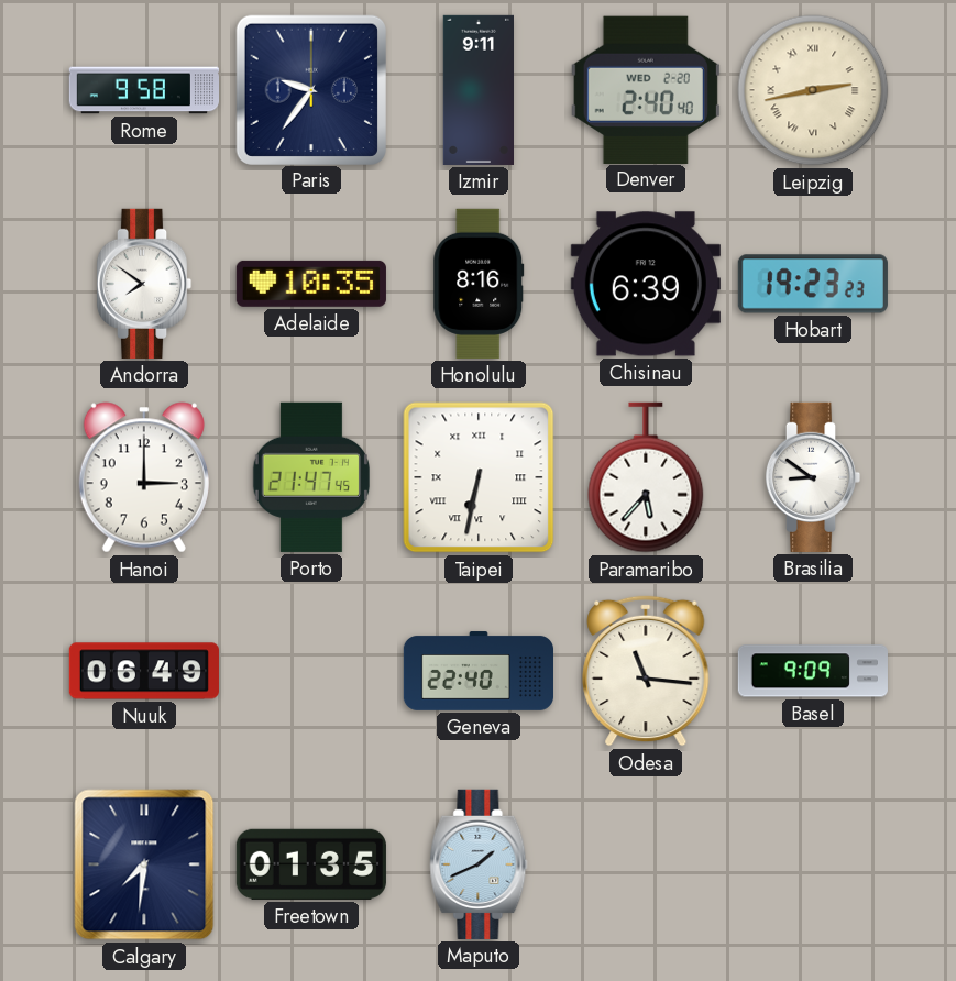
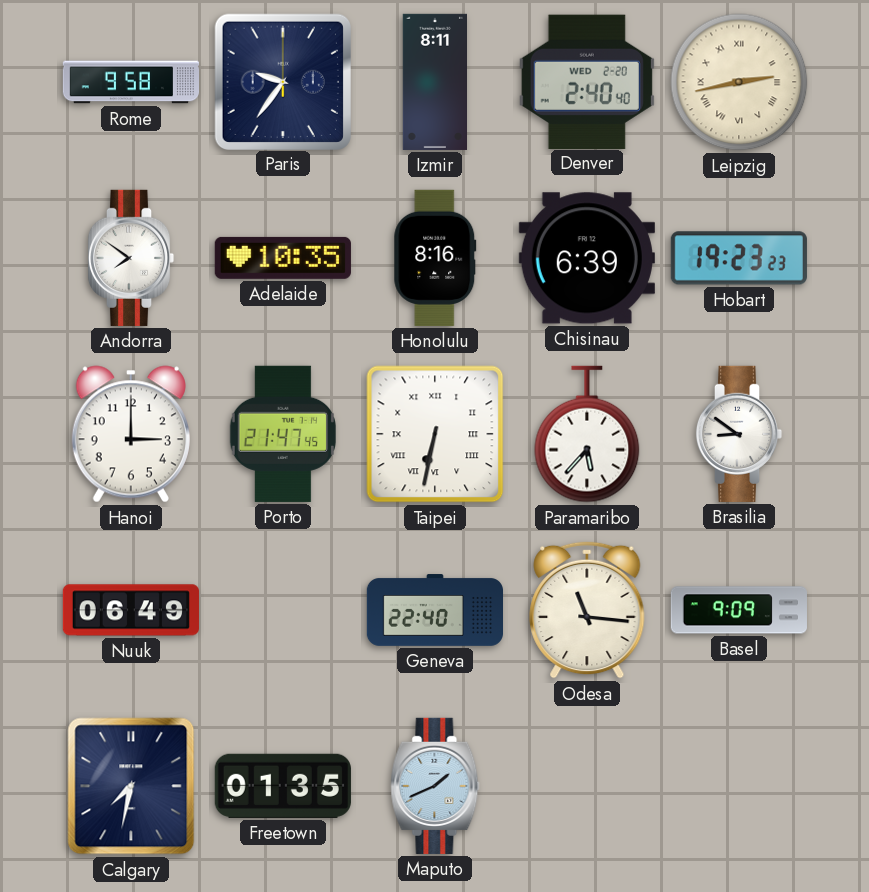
Izmir: 9:11 -> 8:11
Calgary: 7:31 -> 7:32
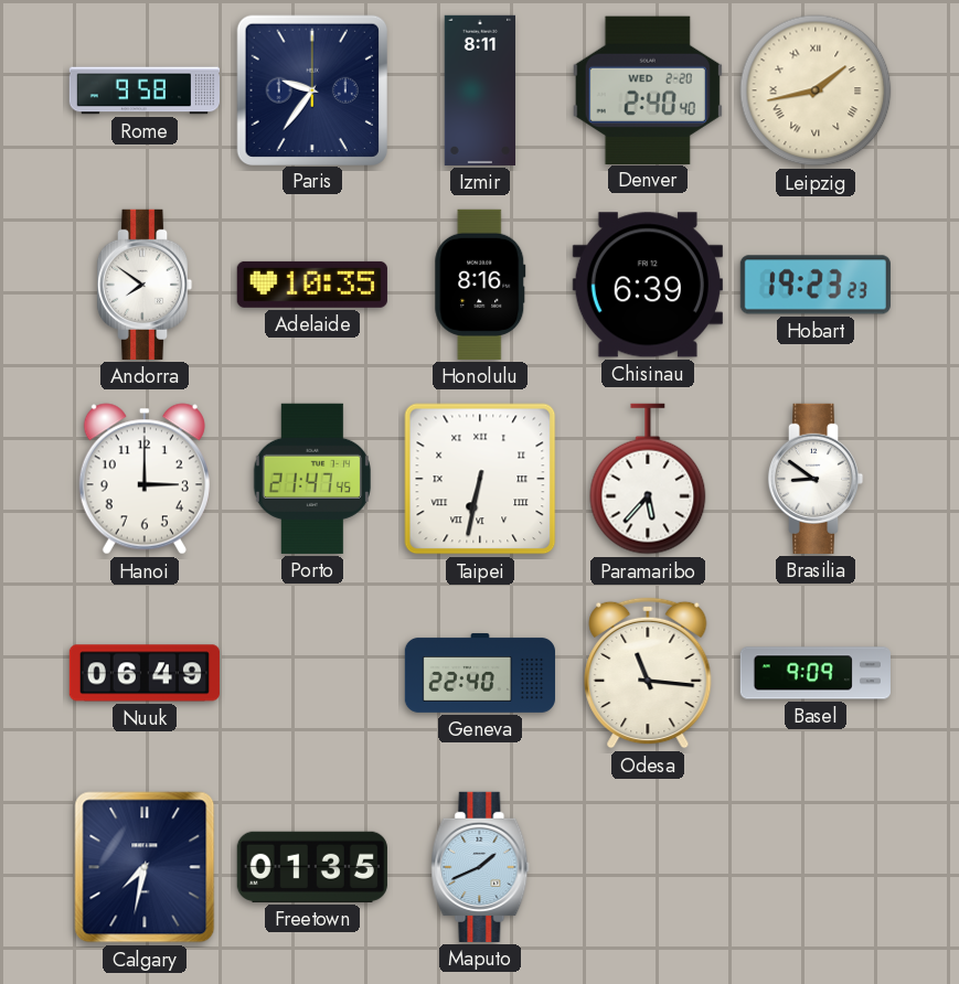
Leipzig: 2:43 -> 1:43
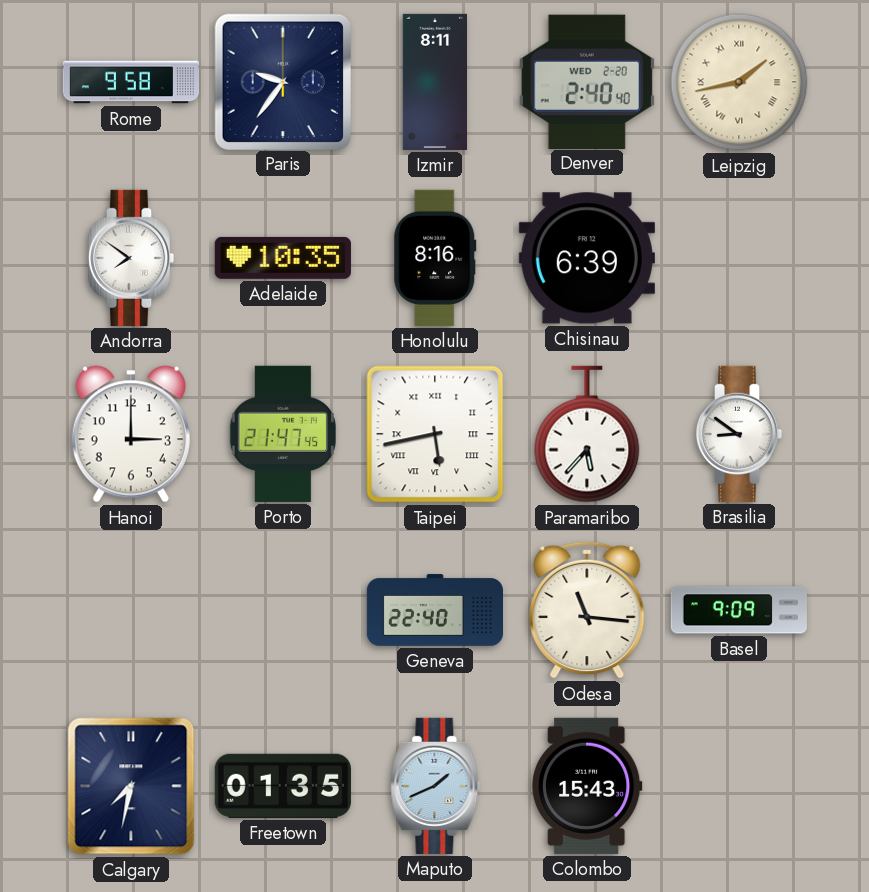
Hobart: 19:23 -> none
Taipei: 6:32 -> 5:43
Nuuk: 06:49 -> none
Colombo: none -> 15:43
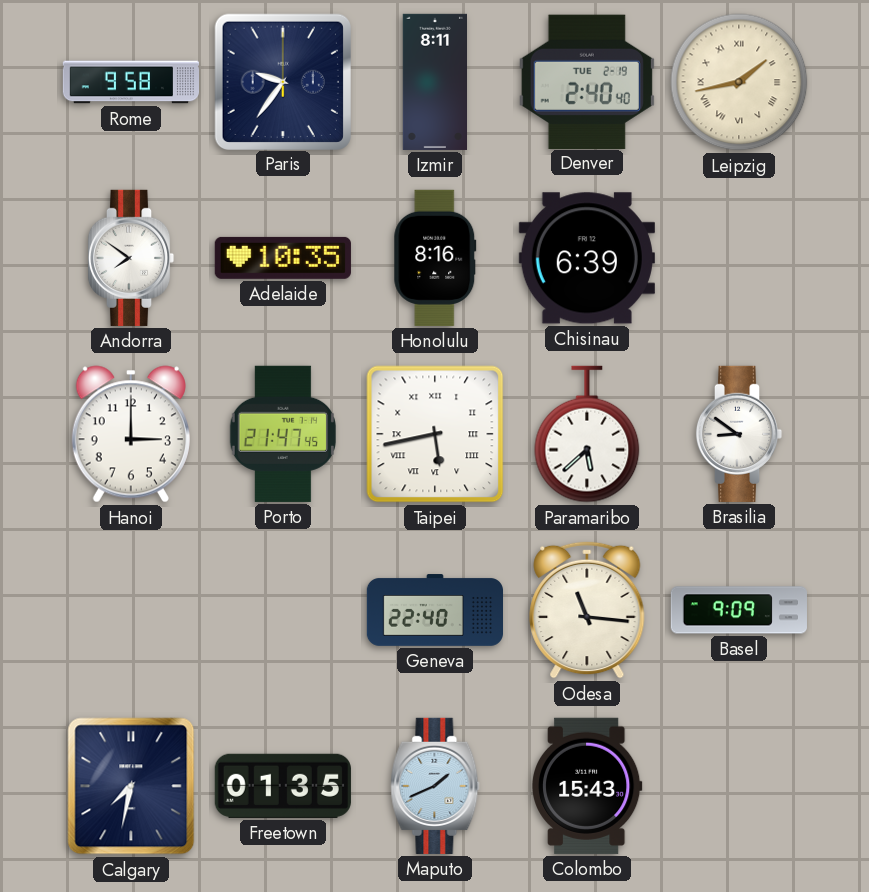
Denver date: WED 2-20 -> TUE 2-19
Paramaribo: 5:37 -> 5:38
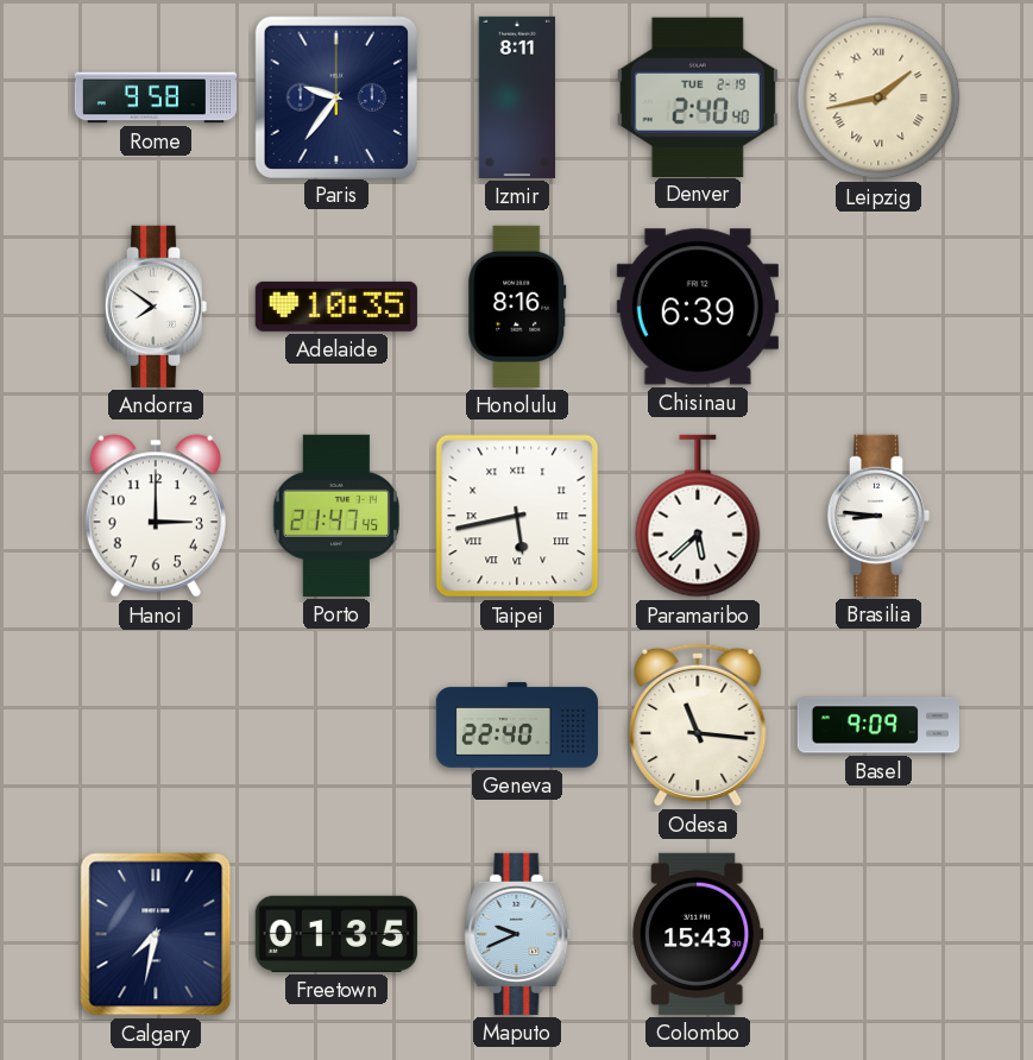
Brasilia: 8:51 -> 8:46
Maputo: 1:41 -> 9:41
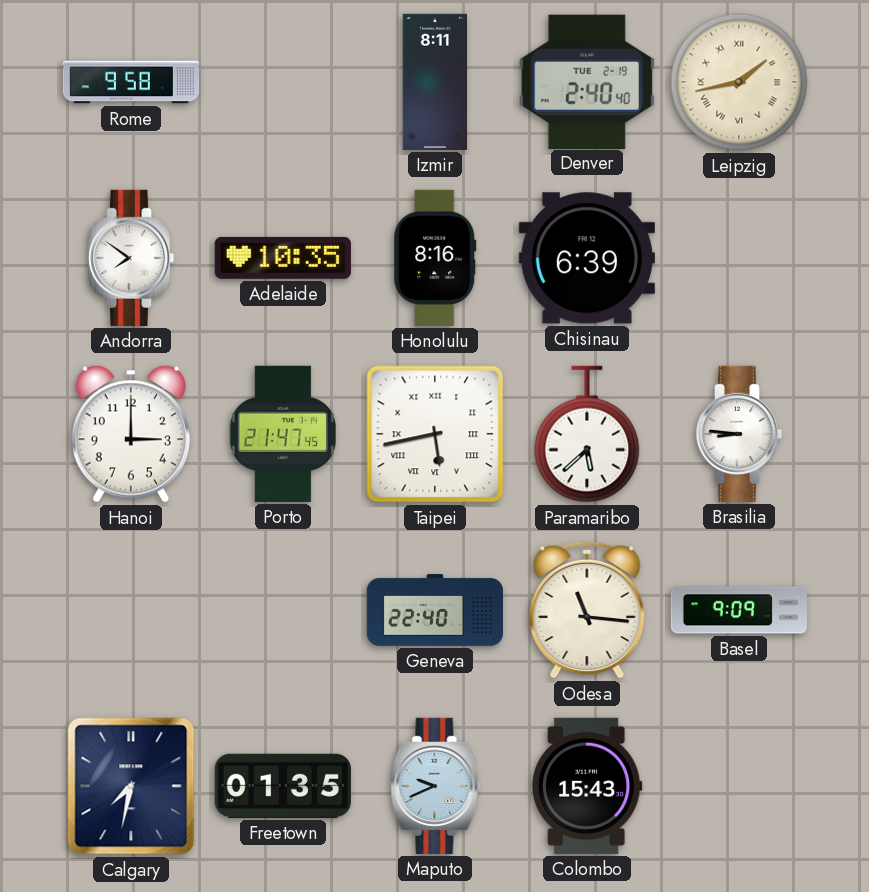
Paris: 9:36 -> none
